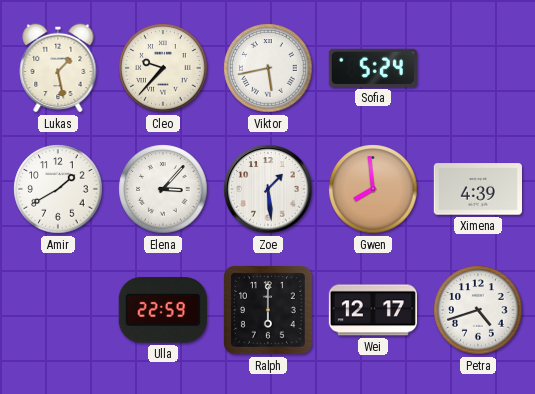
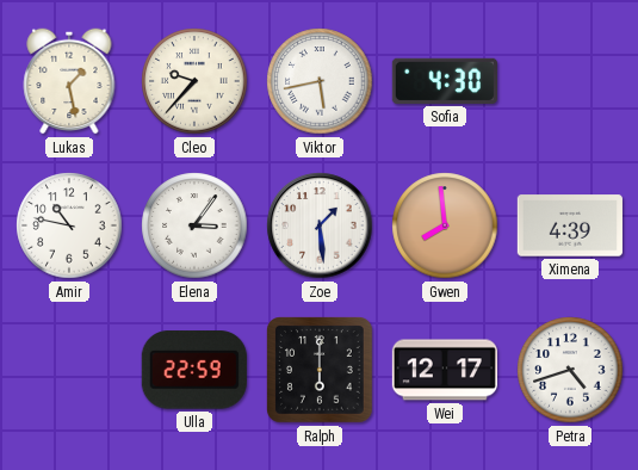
Sofia: 5:24 -> 4:30
Amir: 1:40 -> 10:47
Elena: 3:07 -> 3:06
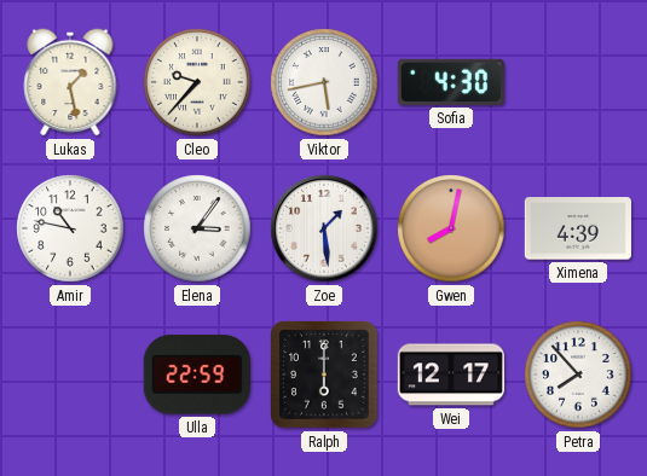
Gwen: 7:59 -> 8:02
Petra: 4:42 -> 7:53
